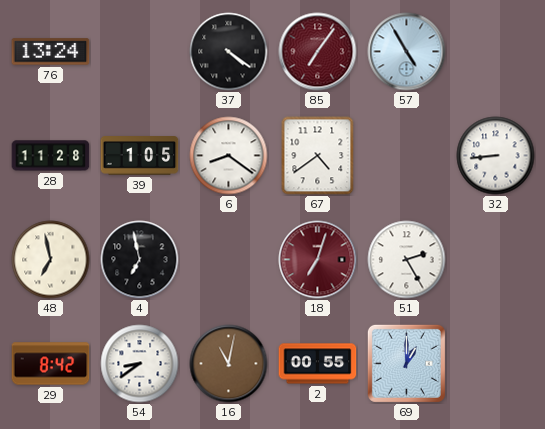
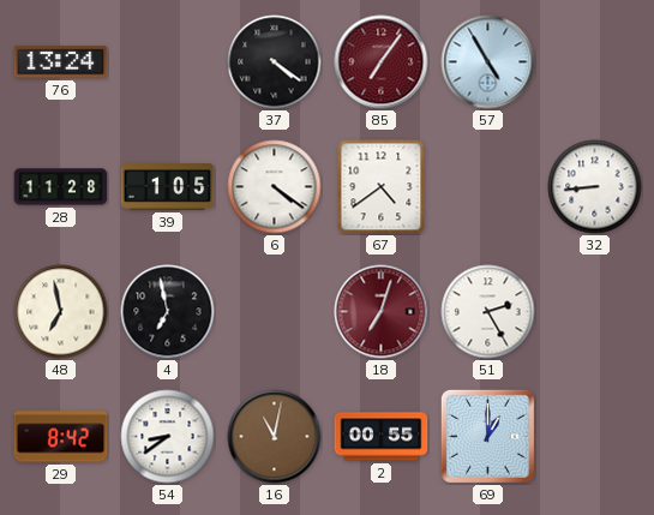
6: 8:21 -> 4:21
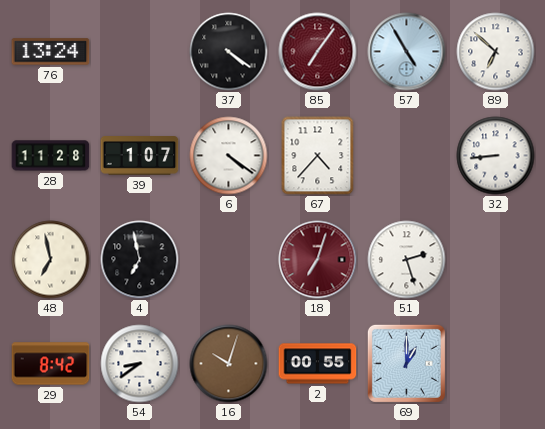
89: none -> 6:52
39: 1:05 -> 1:07
67: 4:39 -> 4:37
51: 2:25 -> 2:27
16: 11:02 -> 10:03
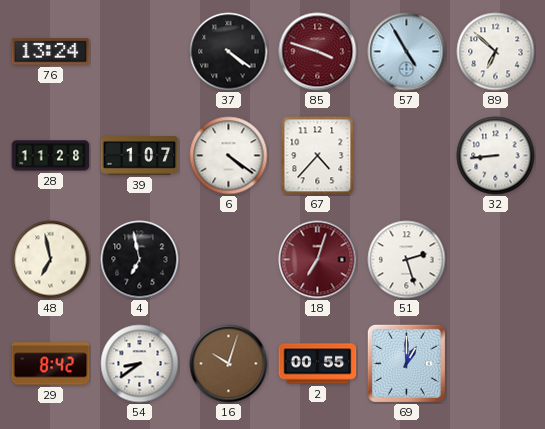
85: 7:06 -> 3:48
